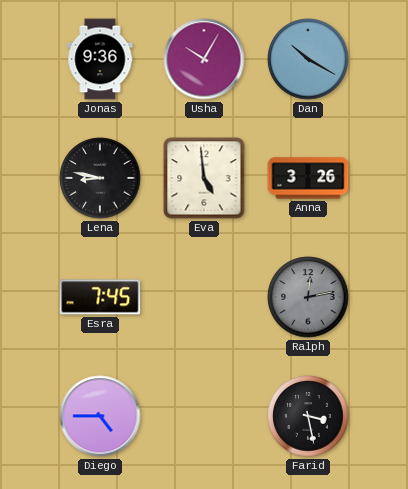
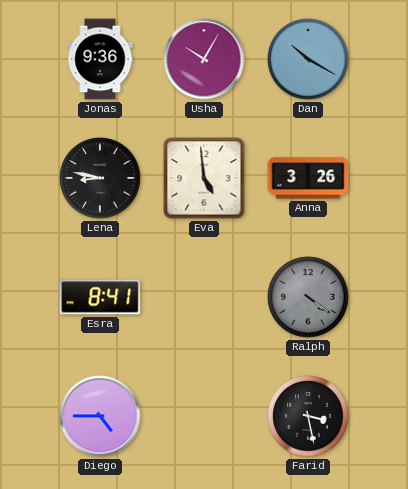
Esra: 7:45 -> 8:41
Ralph: 12:13 -> 4:21
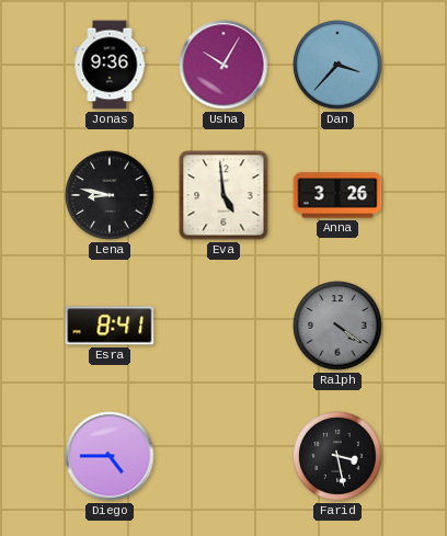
Dan: 10:20 -> 3:37
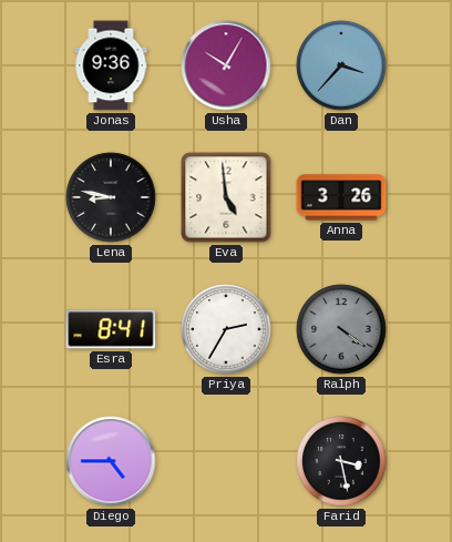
Priya: none -> 2:35
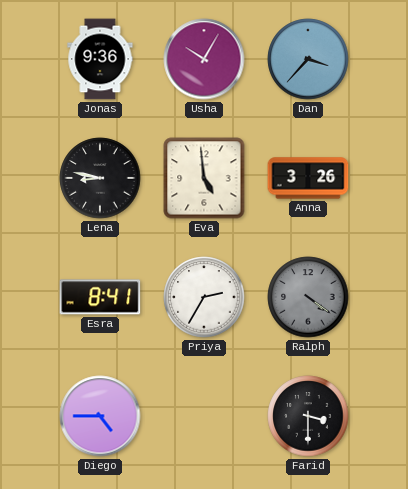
Farid: 3:28 -> 3:30
